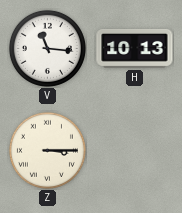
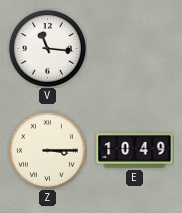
H: 10:13 -> none
E: none -> 10:49
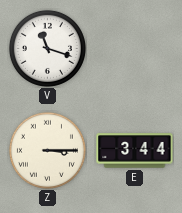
V: 11:16 -> 11:18
E: 10:49 -> 3:44
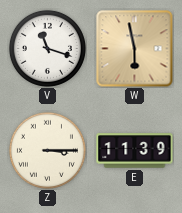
W: none -> 5:58
E: 3:44 -> 11:39
